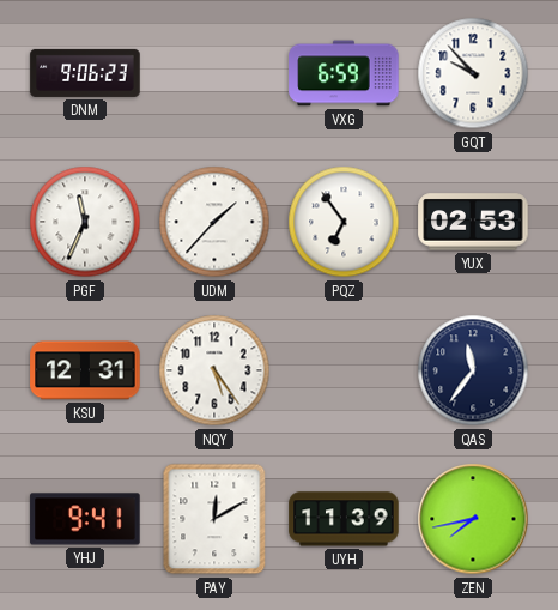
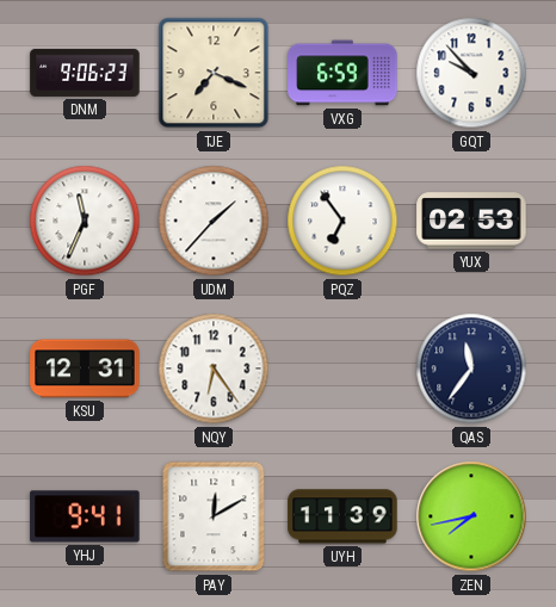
TJE: none -> 7:19
NQY: 5:24 -> 6:24
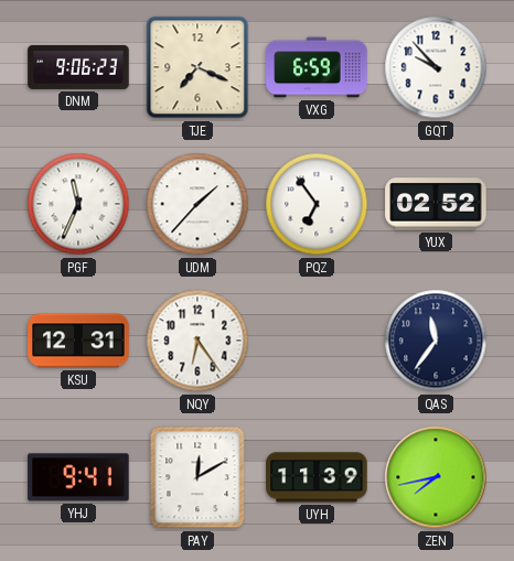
YUX: 02:53 -> 02:52
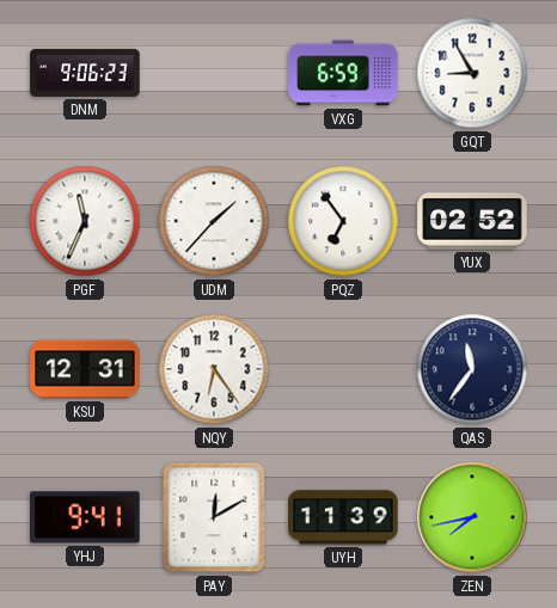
TJE: 7:19 -> none
GQT: 9:53 -> 8:55
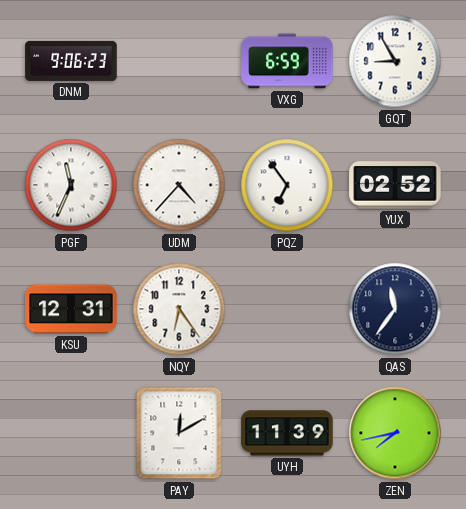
UDM: 1:37 -> 4:37
YHJ: 9:41 -> none
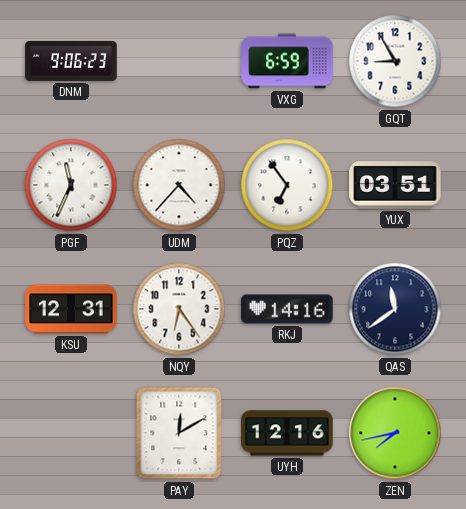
YUX: 02:52 -> 03:51
RKJ: none -> 14:16
QAS: 11:36 -> 11:39
UYH: 11:39 -> 12:16
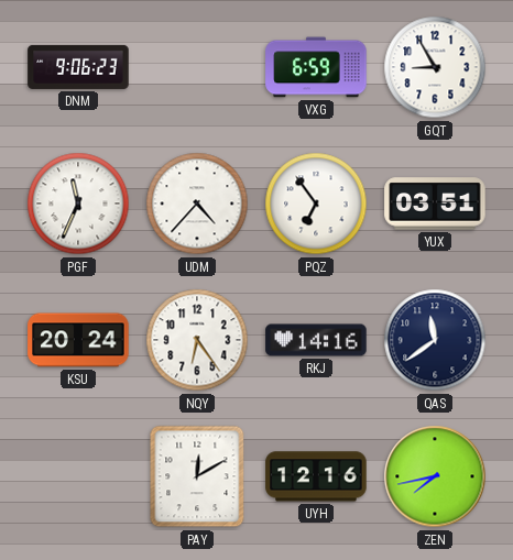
KSU: 12:31 -> 20:24
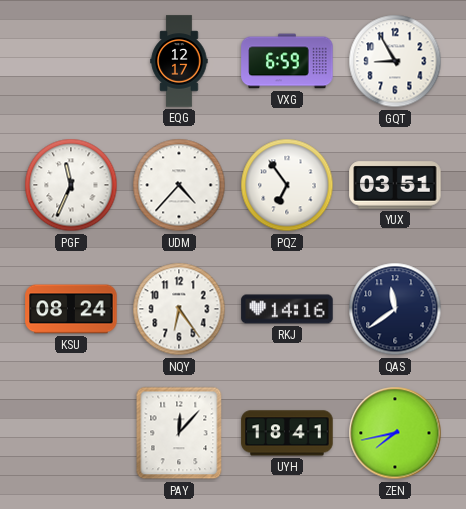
DNM: 9:06 -> none
EQG: none -> 12:17
KSU: 20:24 -> 08:24
PAY: 12:10 -> 12:07
UYH: 12:16 -> 18:41
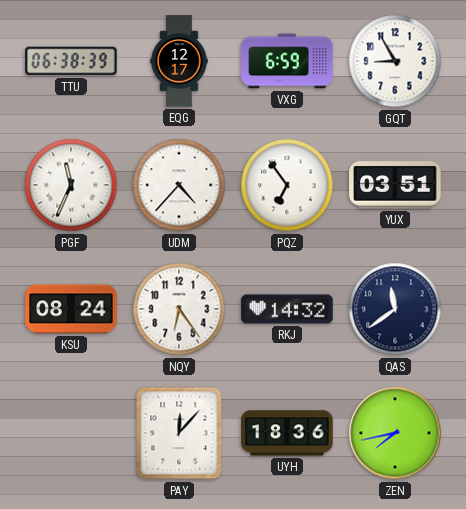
TTU: none -> 06:38
RKJ: 14:16 -> 14:32
UYH: 18:41 -> 18:36
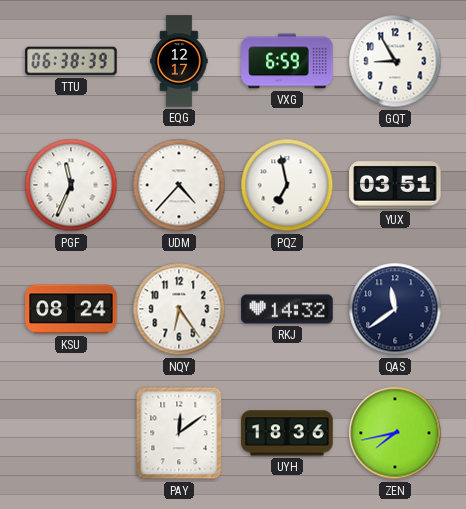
PQZ: 6:54 -> 6:58
PAY: 12:07 -> 12:09
